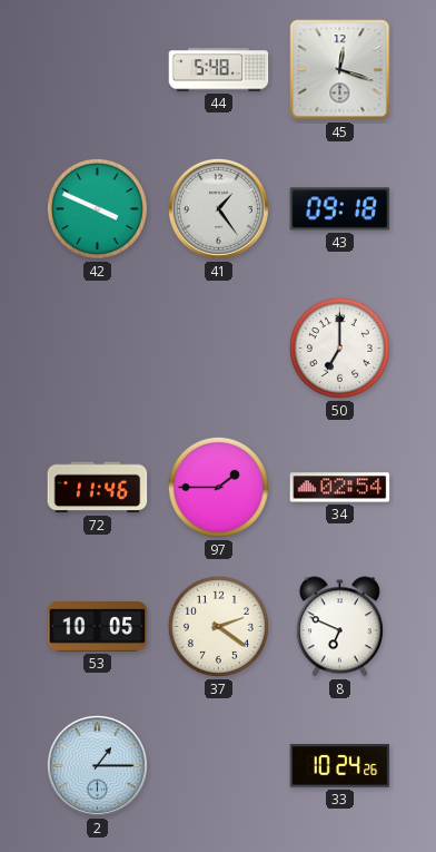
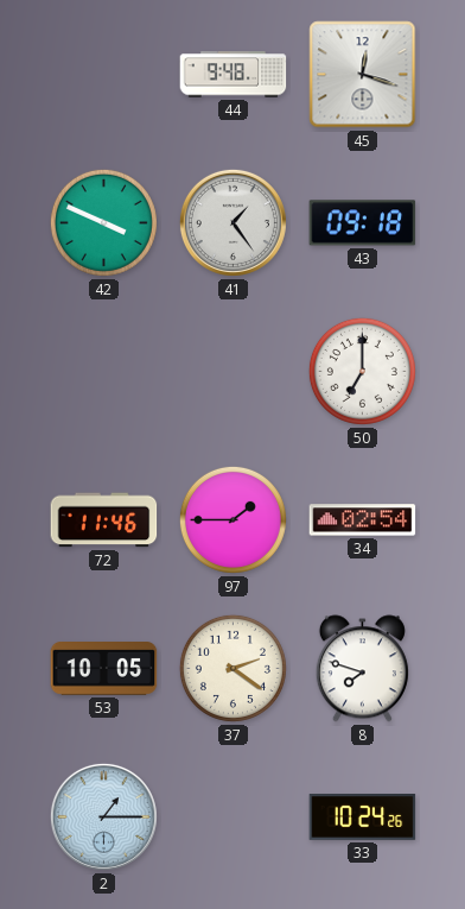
44: 5:48 -> 9:48
8: 6:49 -> 7:48
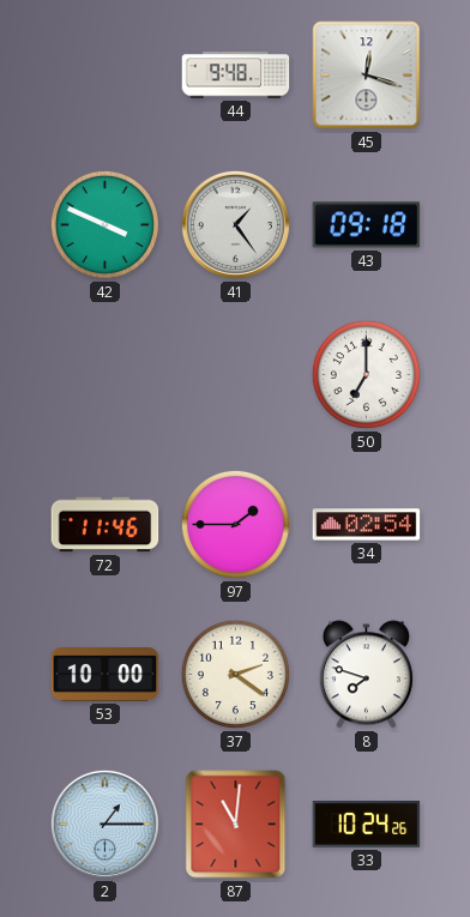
53: 10:05 -> 10:00
87: none -> 11:01
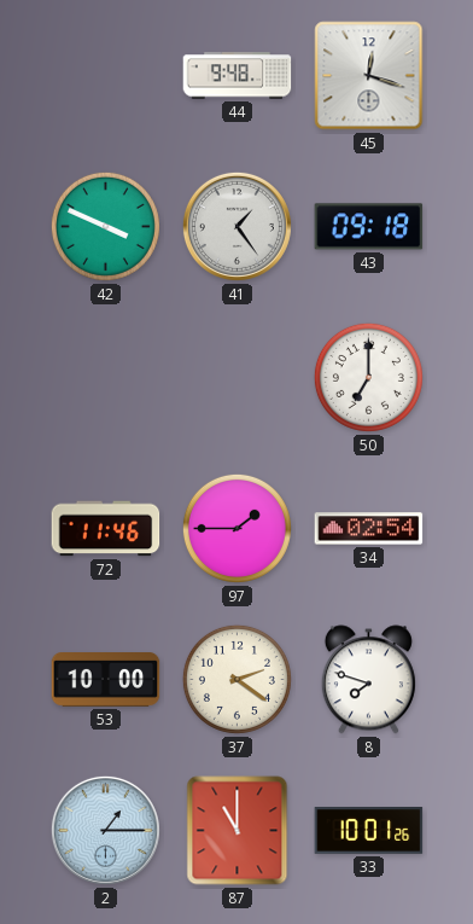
87: 11:01 -> 11:00
33: 10:24 -> 10:01
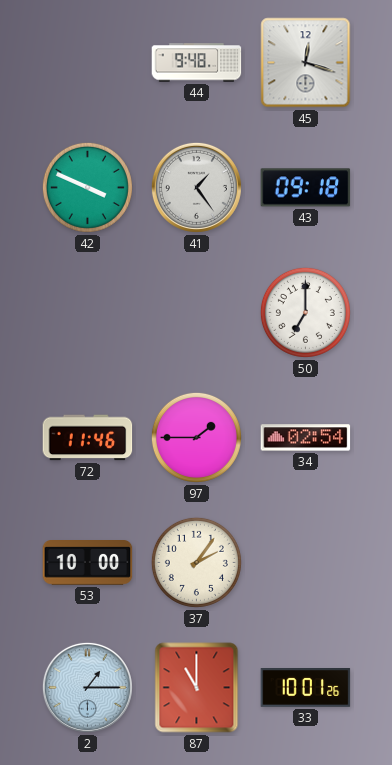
37: 2:21 -> 2:06
8: 7:48 -> none
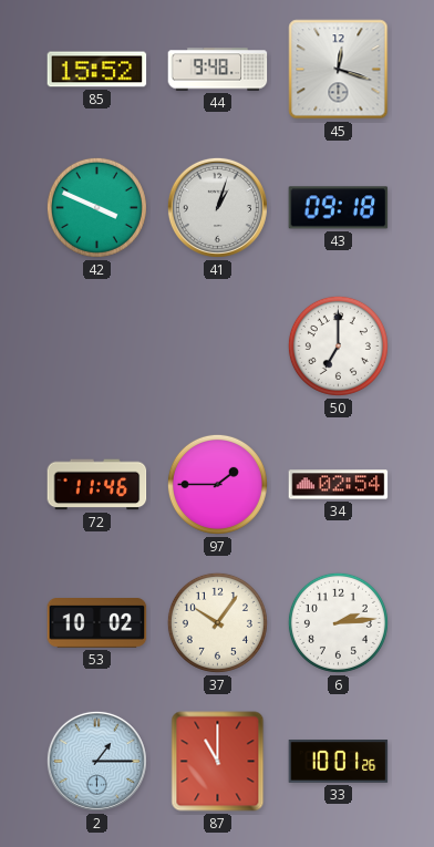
85: none -> 15:52
41: 1:24 -> 1:03
53: 10:00 -> 10:02
37: 2:06 -> 10:06
6: none -> 2:14
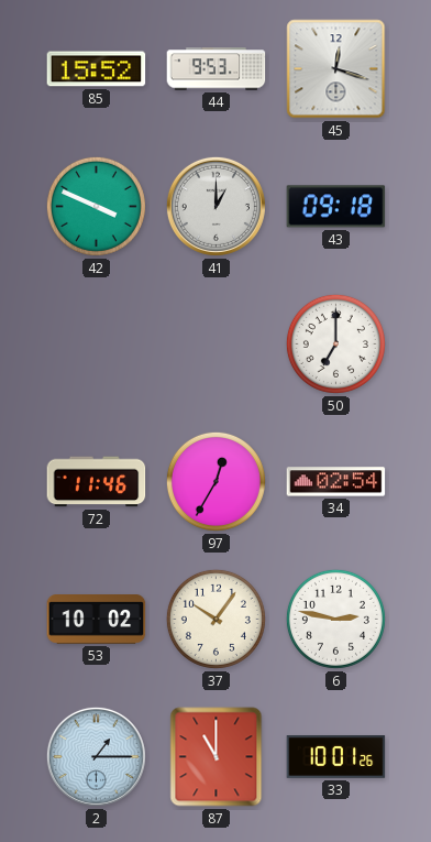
44: 9:48 -> 9:53
41: 1:03 -> 1:00
97: 1:45 -> 12:35
6: 2:14 -> 2:47
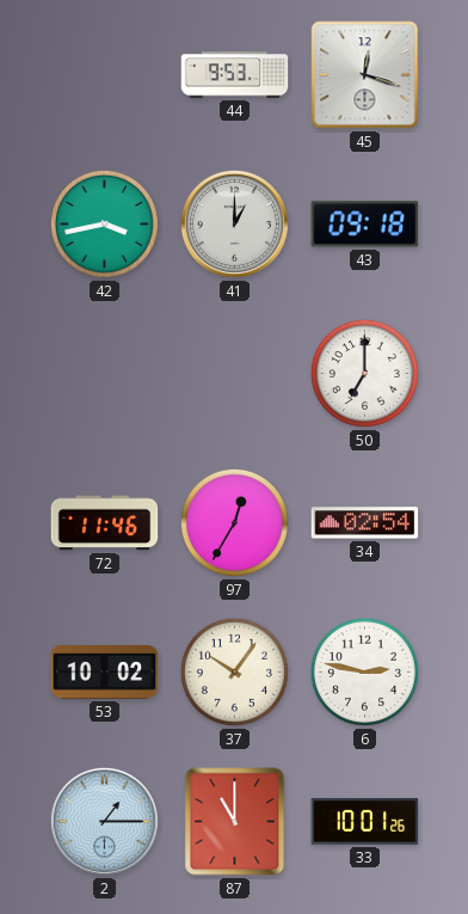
85: 15:52 -> none
42: 3:49 -> 3:43
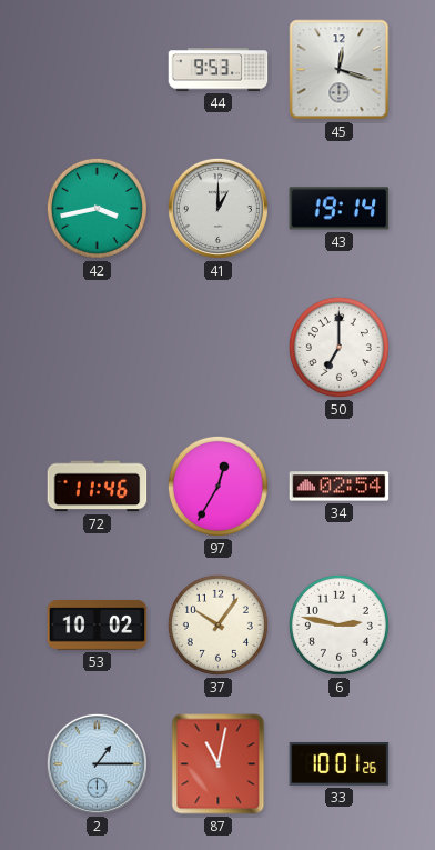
43: 09:18 -> 19:14
87: 11:00 -> 11:02
